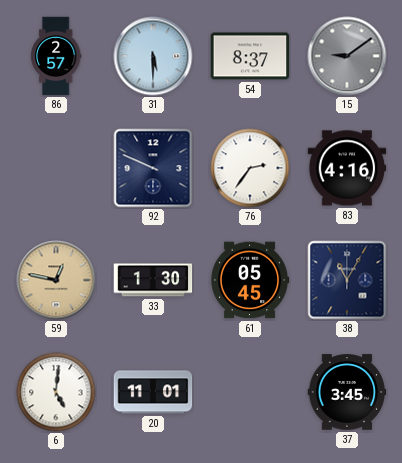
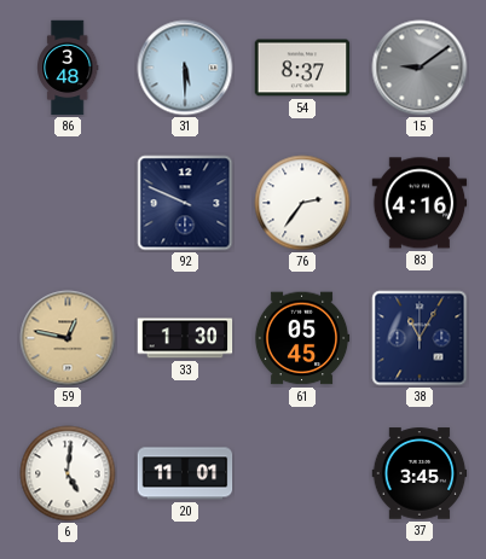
86: 2:57 -> 3:48
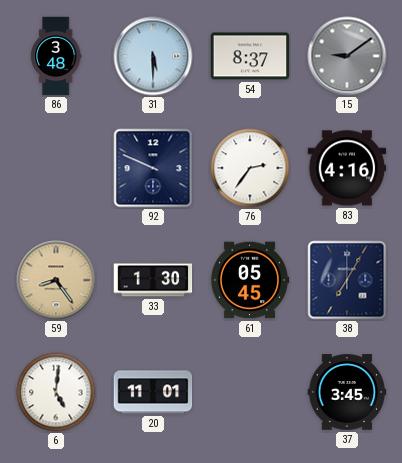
59: 12:47 -> 8:24
38: 11:05 -> 7:05
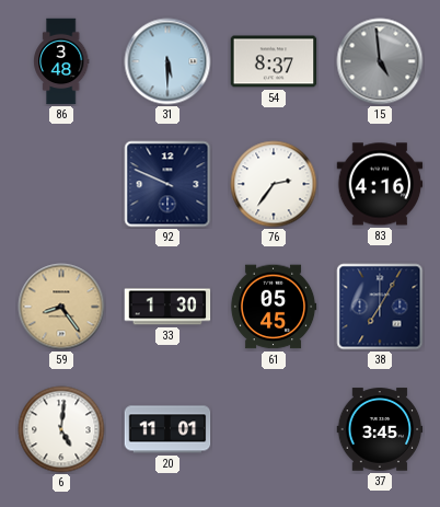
15: 9:09 -> 4:59
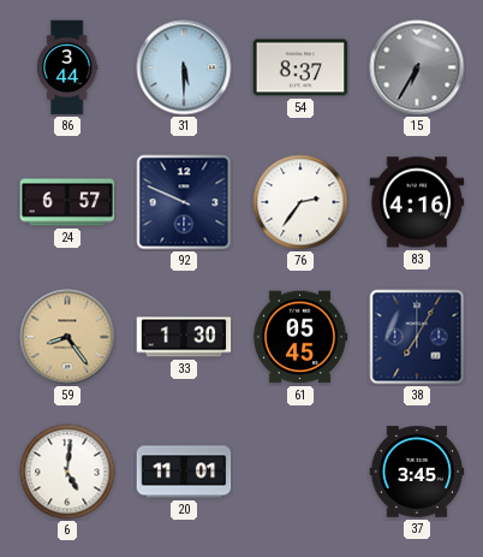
86: 3:48 -> 3:44
15: 4:59 -> 6:35
24: none -> 6:57
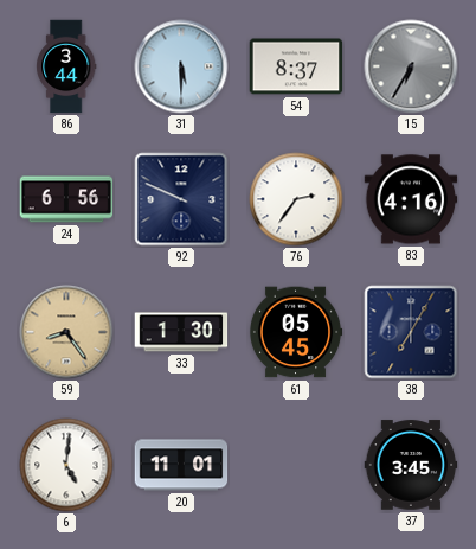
24: 6:57 -> 6:56
